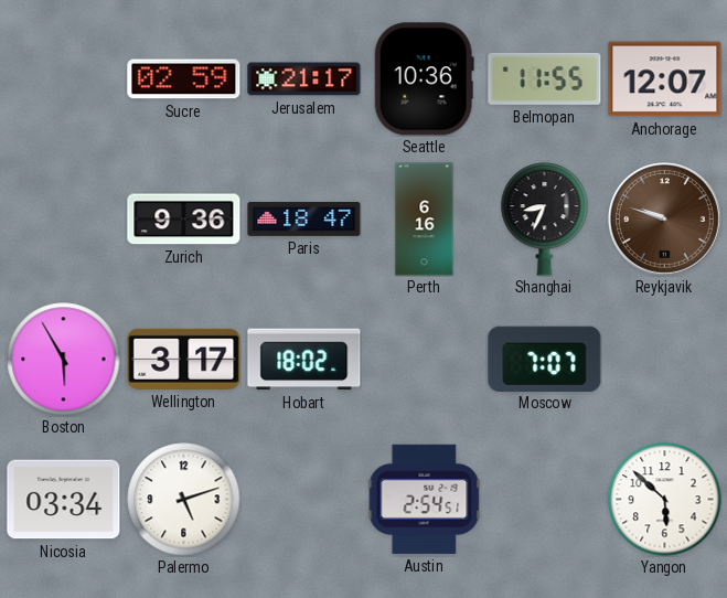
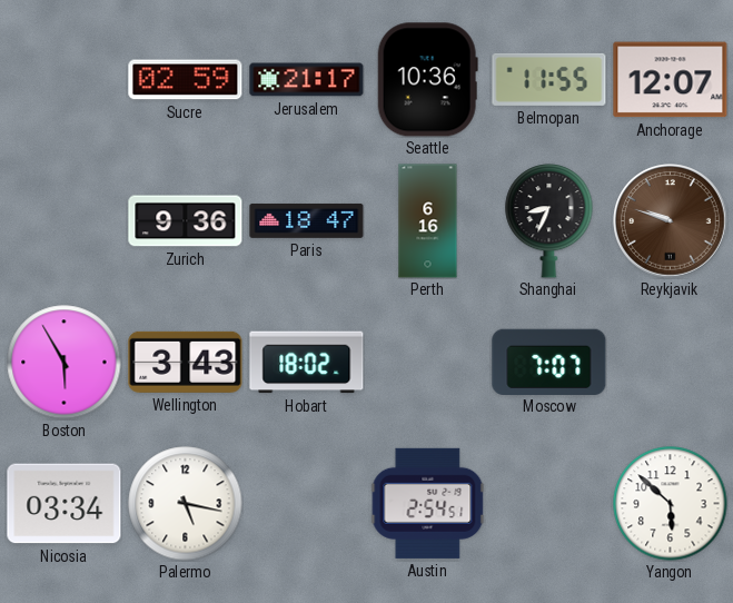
Wellington: 3:17 -> 3:43
Palermo: 5:12 -> 5:17
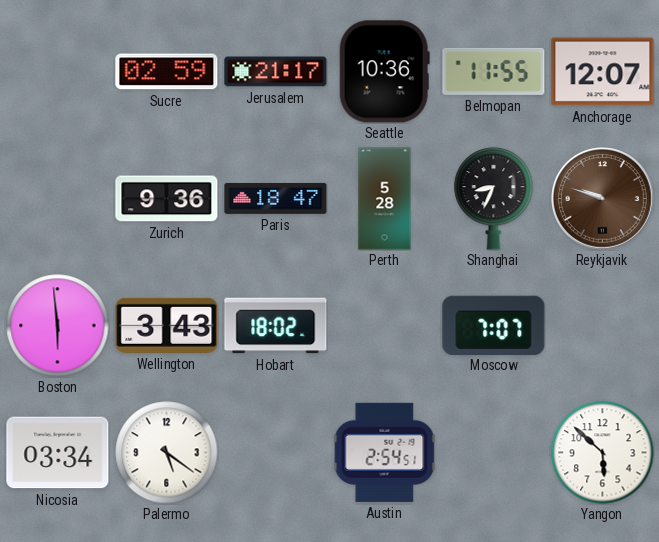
Perth: 6:16 -> 5:28
Boston: 5:55 -> 5:59
Palermo: 5:17 -> 5:21
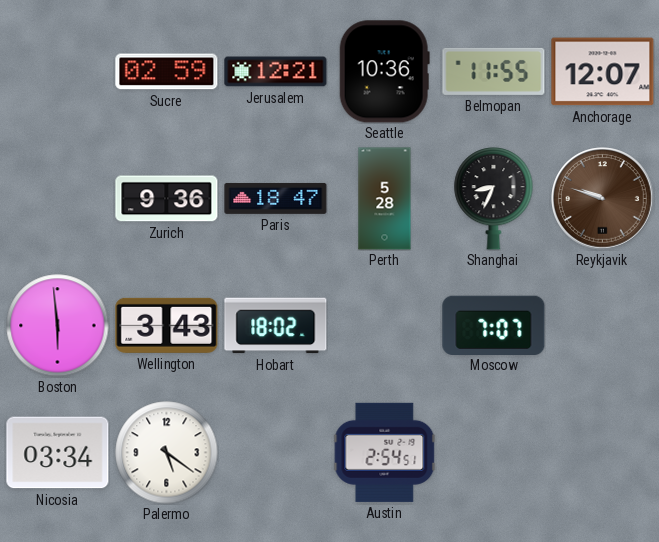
Jerusalem: 21:17 -> 12:21
Yangon: 5:52 -> none
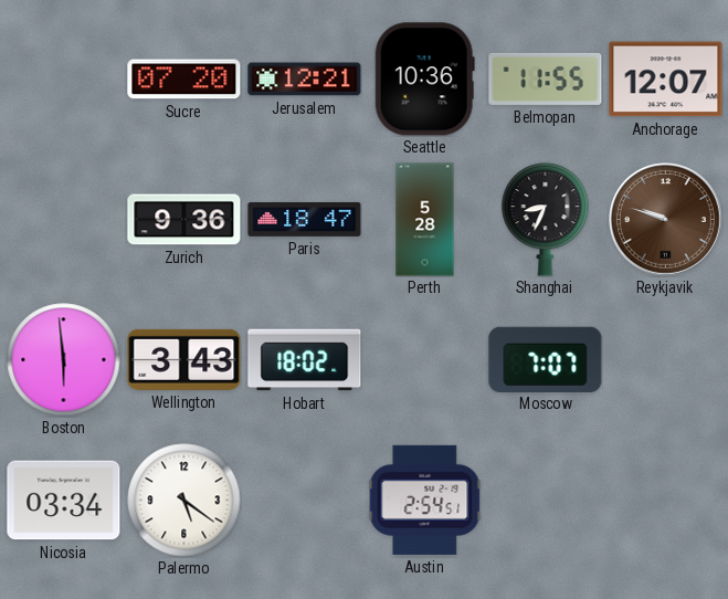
Sucre: 02:59 -> 07:20
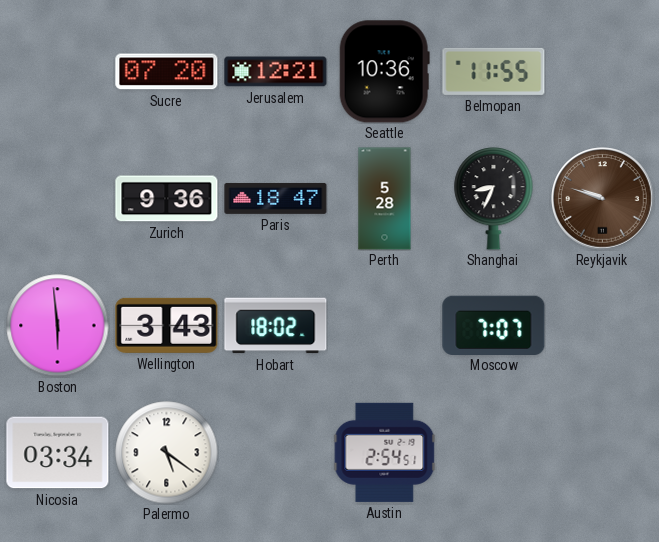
Anchorage: 12:07 -> none
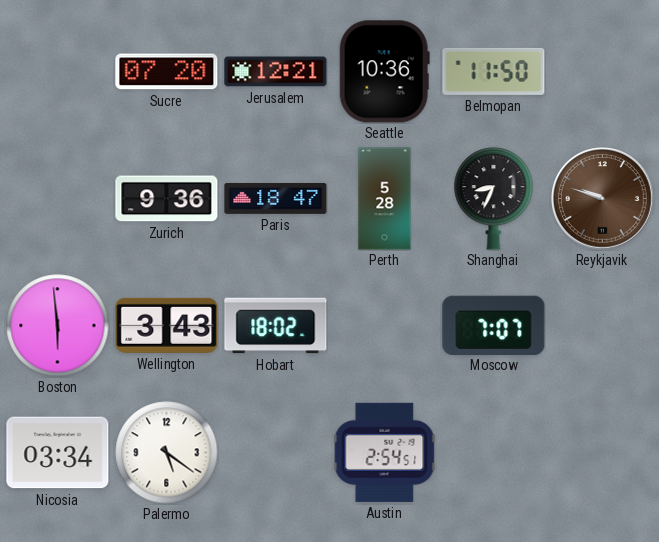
Belmopan: 11:55 -> 11:50
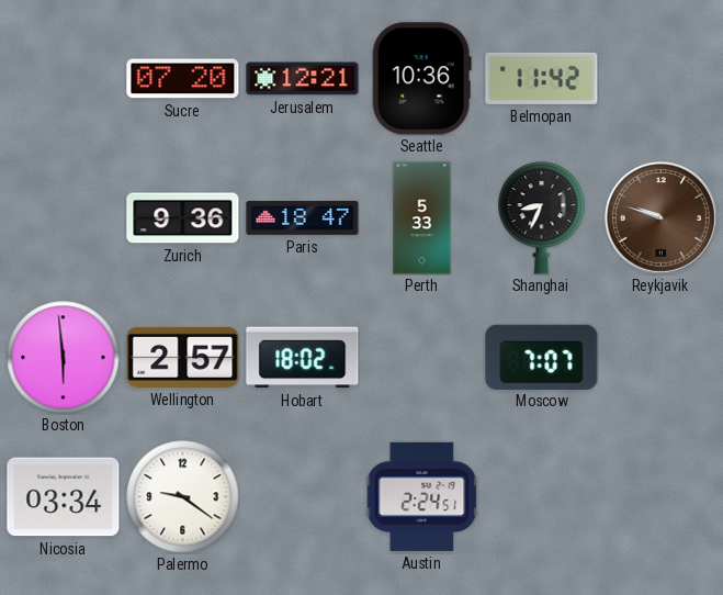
Belmopan: 11:50 -> 11:42
Perth: 5:28 -> 5:33
Wellington: 3:43 -> 2:57
Palermo: 5:21 -> 9:21
Austin: 2:54 -> 2:24
